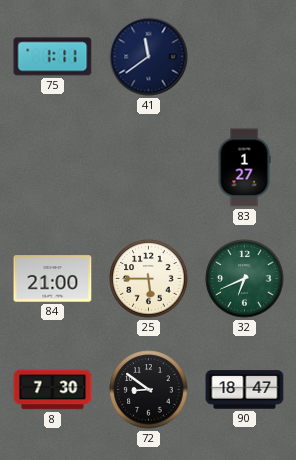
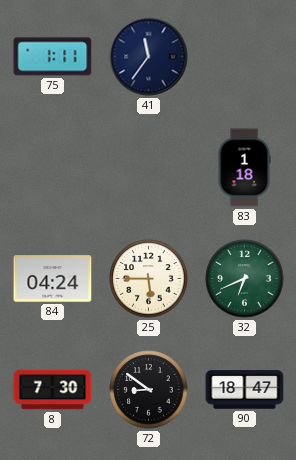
41: 11:39 -> 11:36
83: 1:27 -> 1:18
84: 21:00 -> 04:24
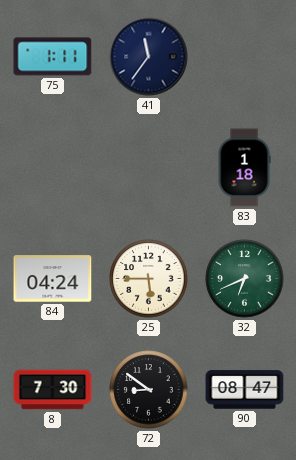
90: 18:47 -> 08:47
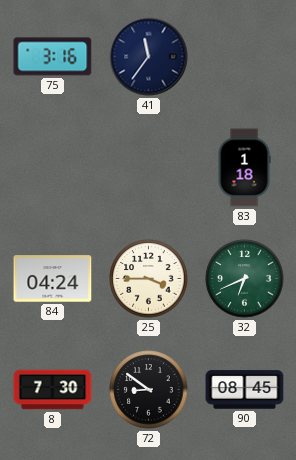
75: 1:11 -> 3:16
25: 5:45 -> 3:45
90: 08:47 -> 08:45
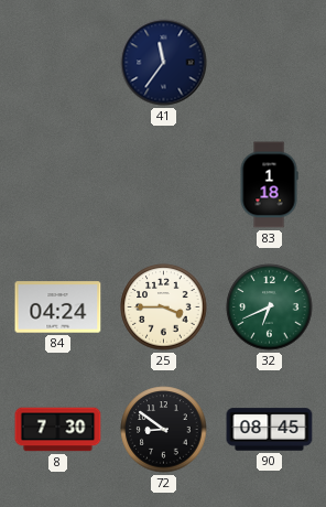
75: 3:16 -> none
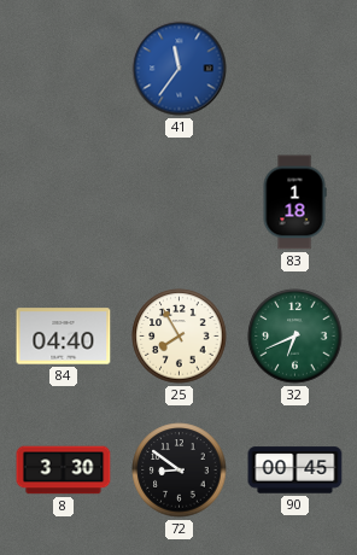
41 dial: navy -> blue
84: 04:24 -> 04:40
25: 3:45 -> 7:55
8: 7:30 -> 3:30
90: 08:45 -> 00:45
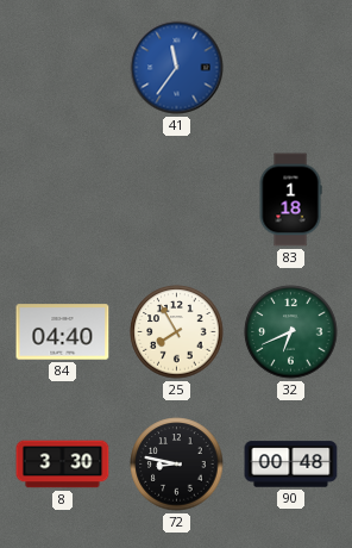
72: 8:51 -> 8:47
90: 00:45 -> 00:48
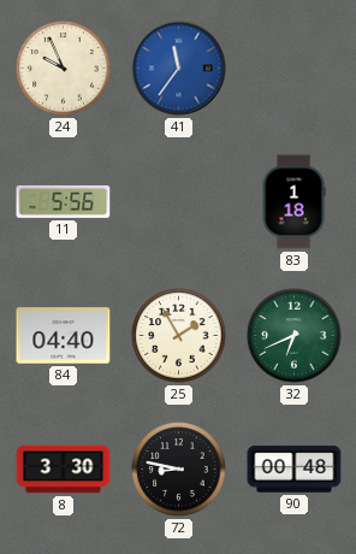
24: none -> 9:56
11: none -> 5:56
25: 7:55 -> 1:55
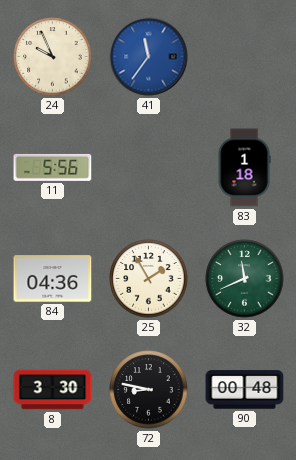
84: 04:40 -> 04:36
32: 6:41 -> 11:41
